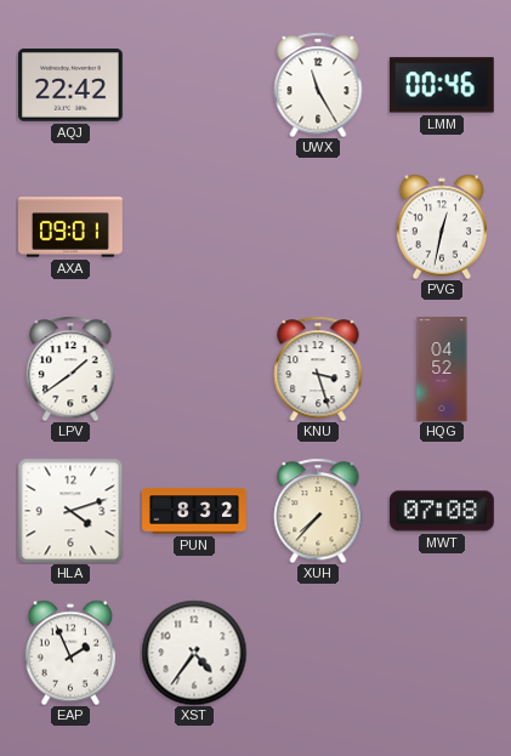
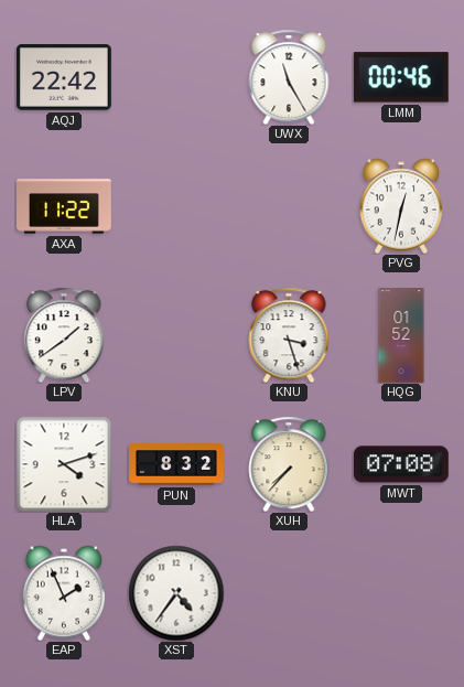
AXA: 09:01 -> 11:22
HQG: 04:52 -> 01:52
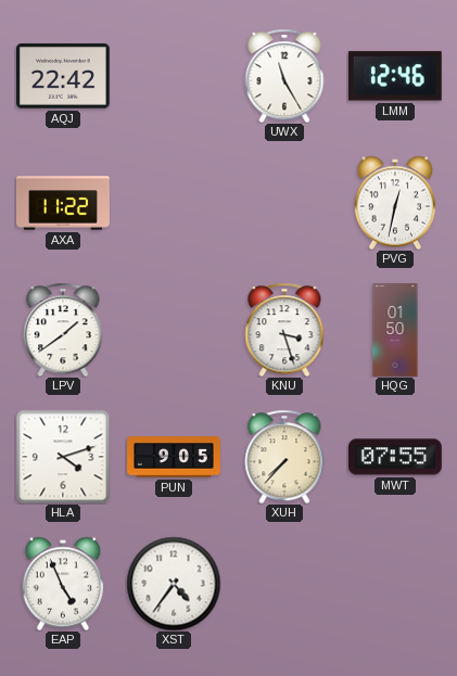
LMM: 00:46 -> 12:46
HQG: 01:52 -> 01:50
PUN: 8:32 -> 9:05
MWT: 07:08 -> 07:55
EAP: 1:56 -> 4:56
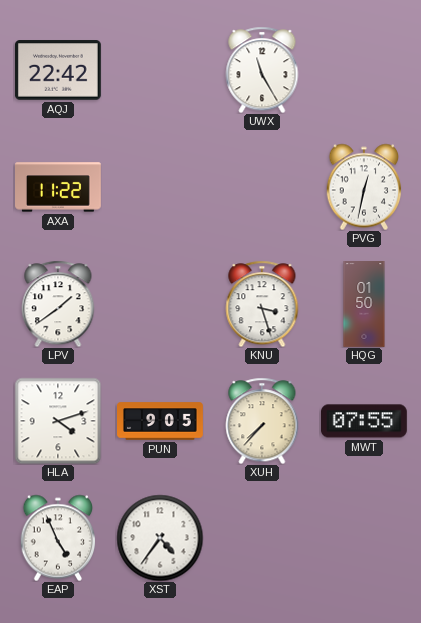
LMM: 12:46 -> none
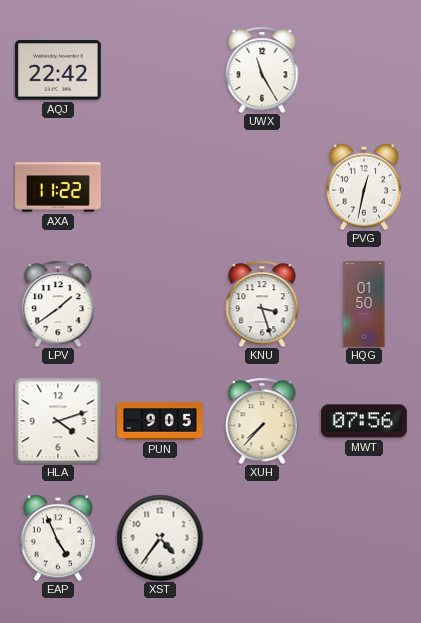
MWT: 07:55 -> 07:56
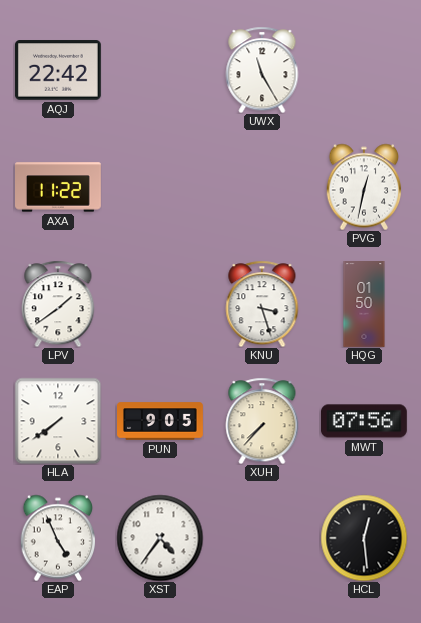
HLA: 4:12 -> 7:39
HCL: none -> 12:29
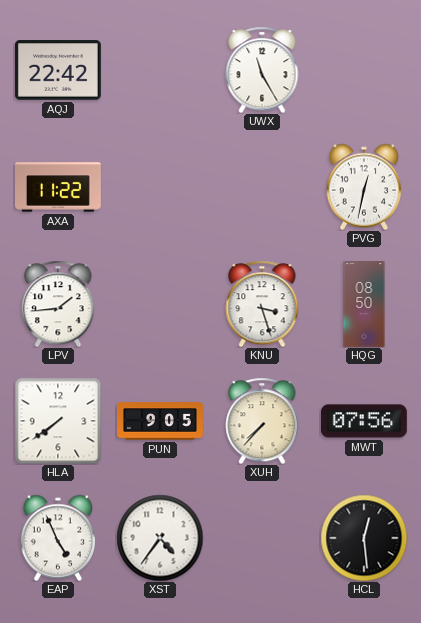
LPV: 1:39 -> 1:44
HQG: 01:50 -> 08:50
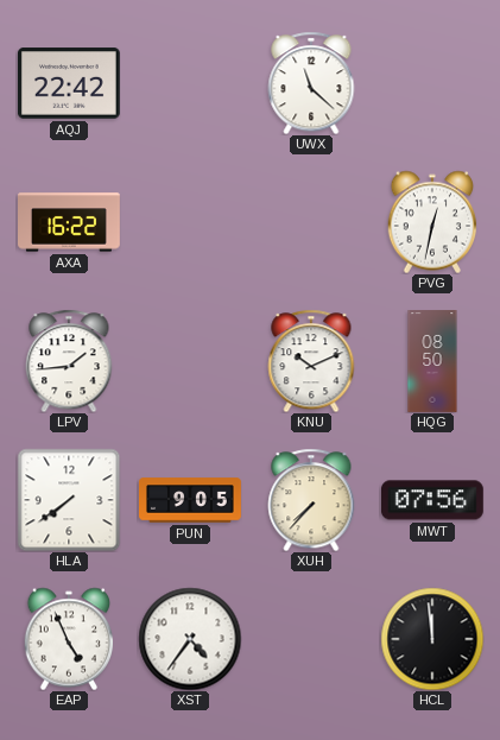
UWX: 11:25 -> 11:22
AXA: 11:22 -> 16:22
KNU: 3:27 -> 10:11
HCL: 12:29 -> 11:59
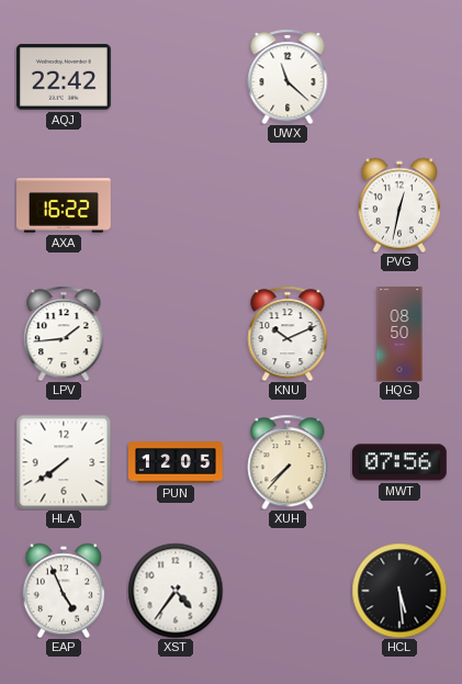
PUN: 9:05 -> 12:05
HCL: 11:59 -> 5:29
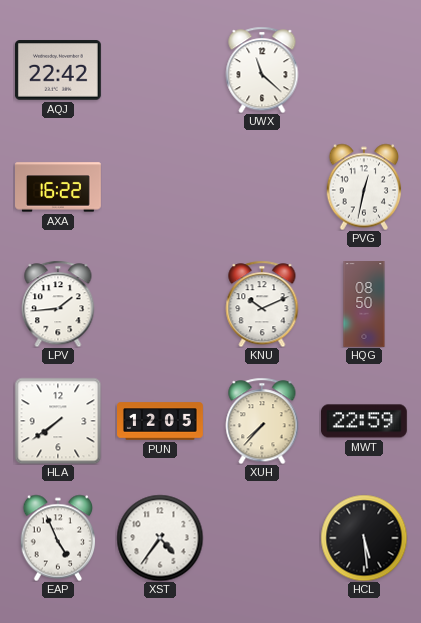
MWT: 07:56 -> 22:59
